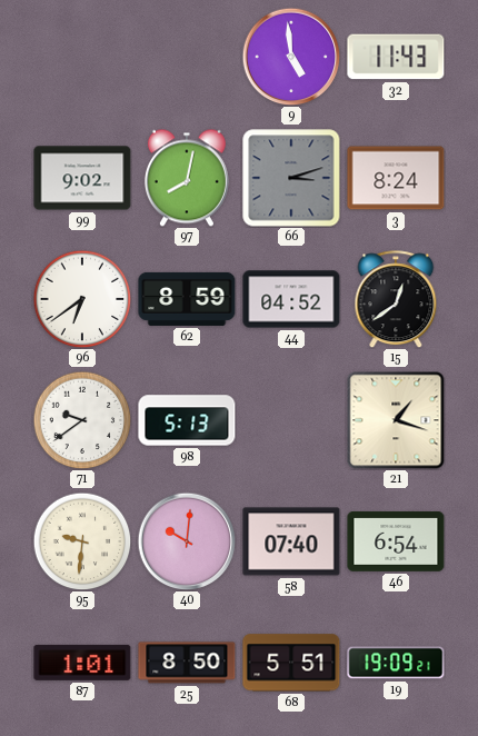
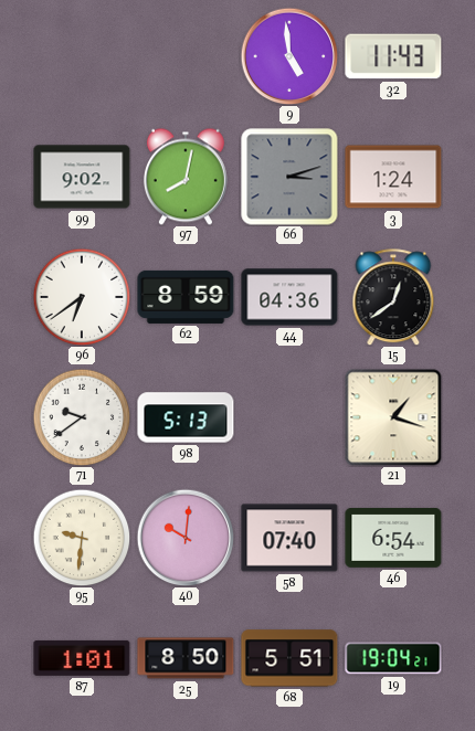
3: 8:24 -> 1:24
44: 04:52 -> 04:36
19: 19:09 -> 19:04
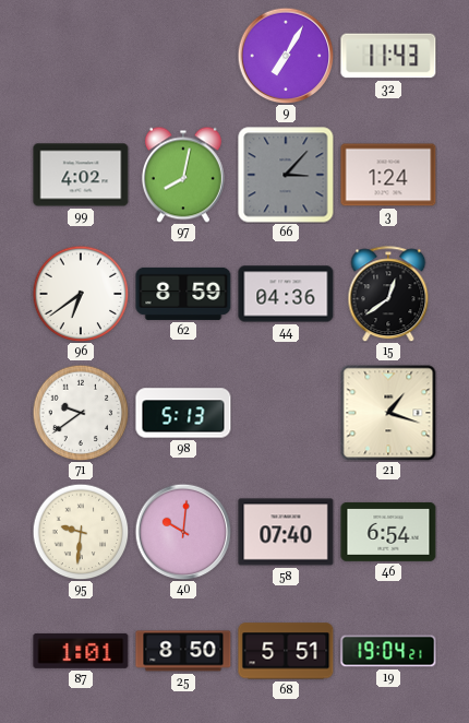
9: 4:59 -> 7:05
99: 9:02 -> 4:02
66: 3:12 -> 3:07
